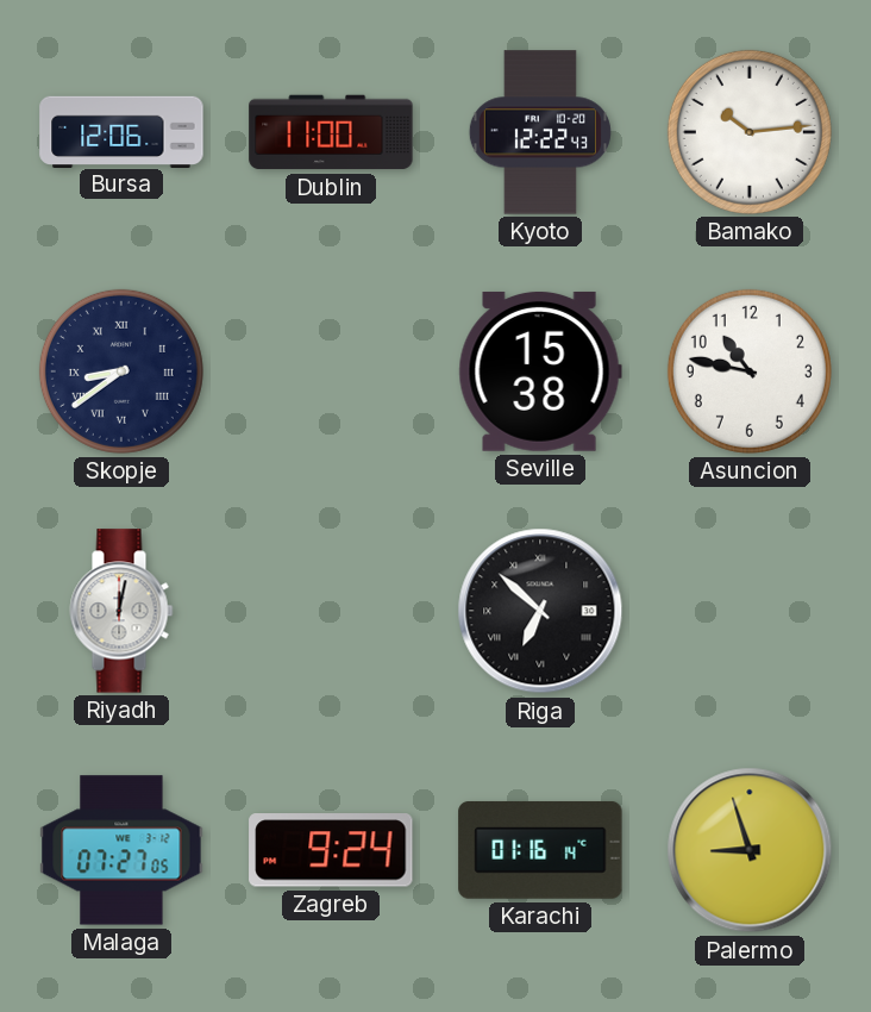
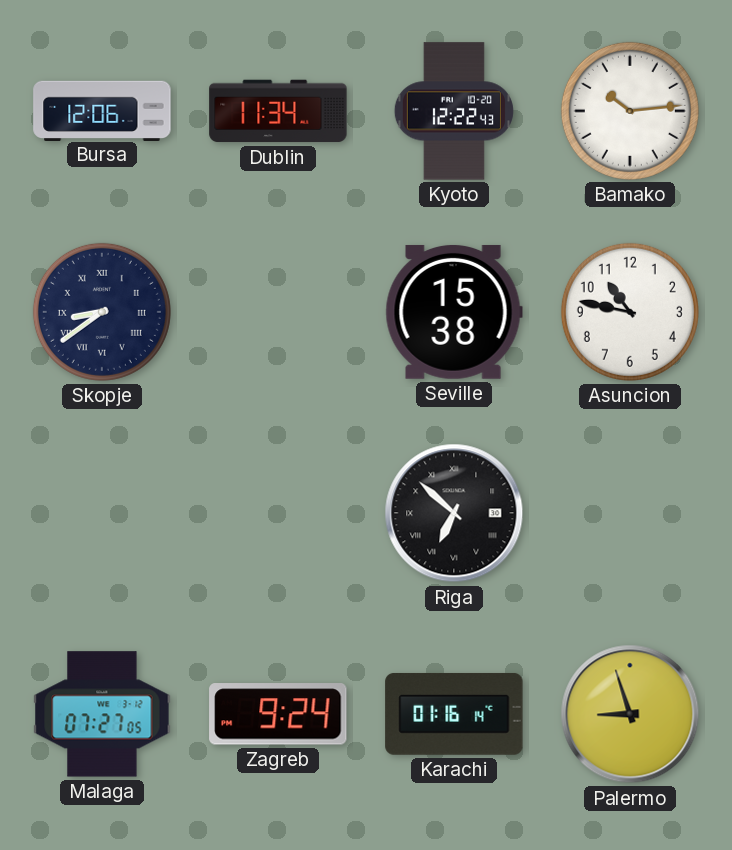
Dublin: 11:00 -> 11:34
Riyadh: 12:02 -> none
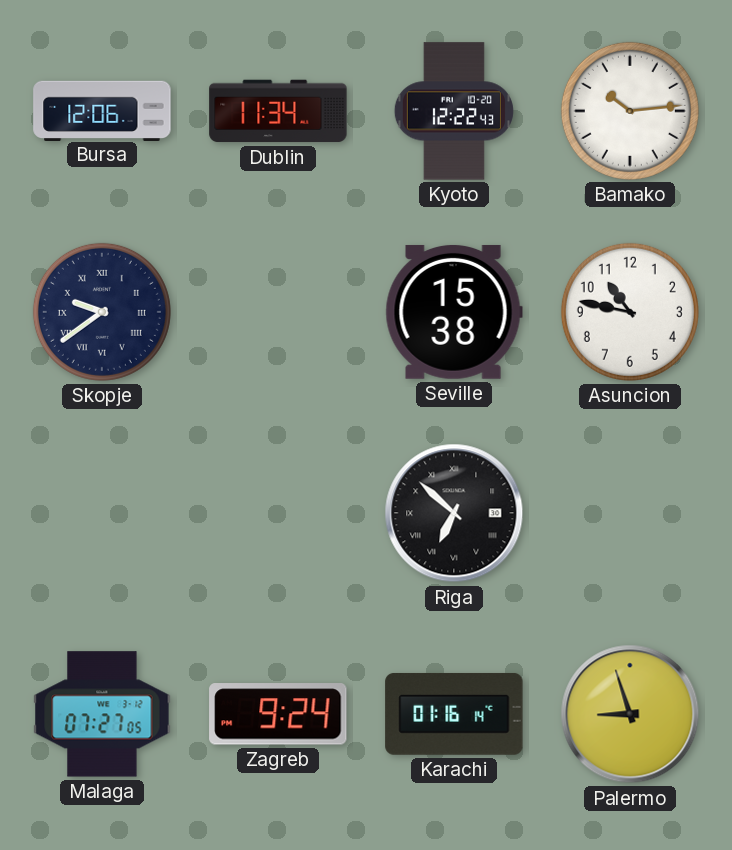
Skopje: 8:39 -> 9:39
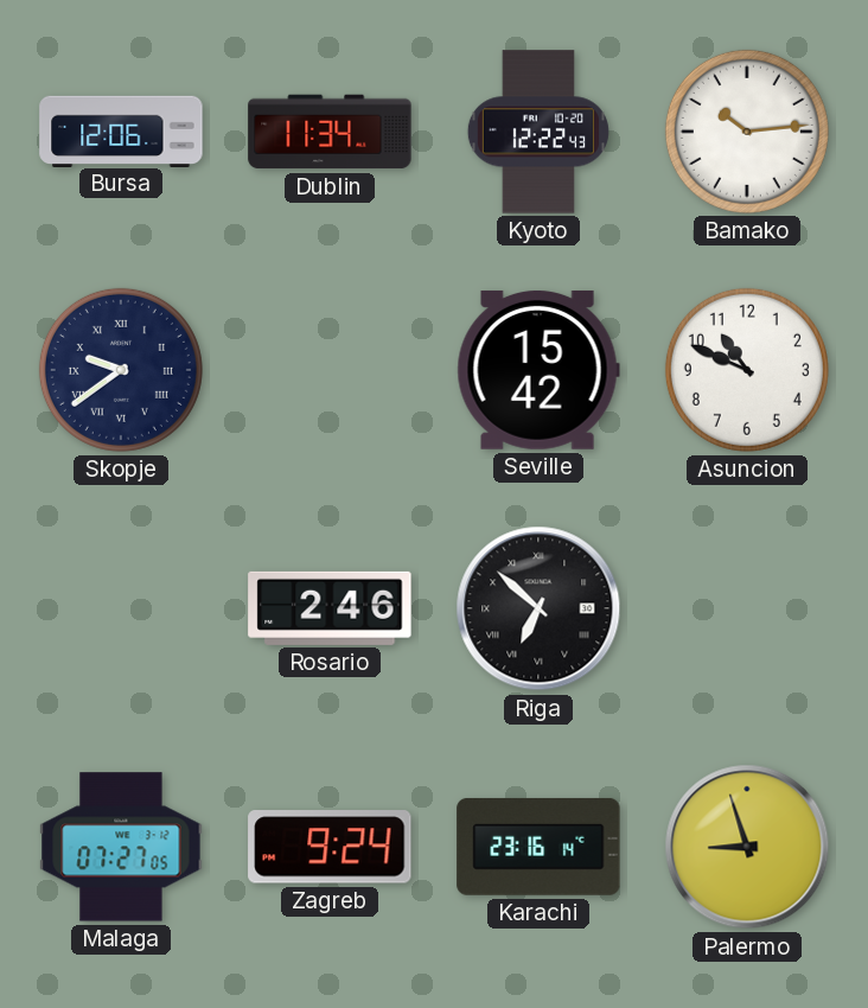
Seville: 15:38 -> 15:42
Asuncion: 10:47 -> 10:49
Rosario: none -> 2:46
Karachi: 01:16 -> 23:16
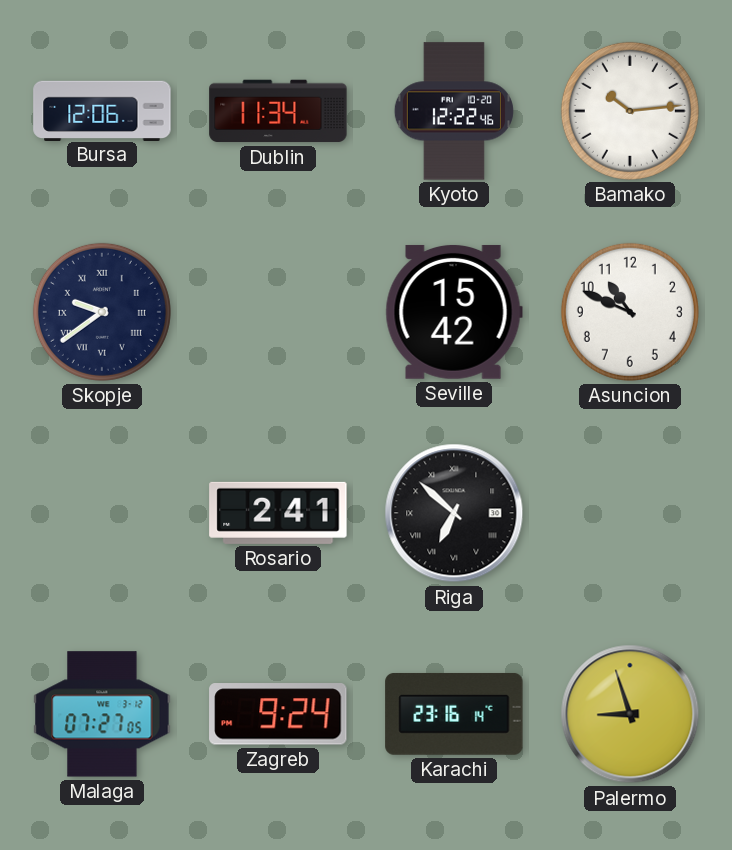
Kyoto: 12:22:43 -> 12:22:46
Rosario: 2:46 -> 2:41
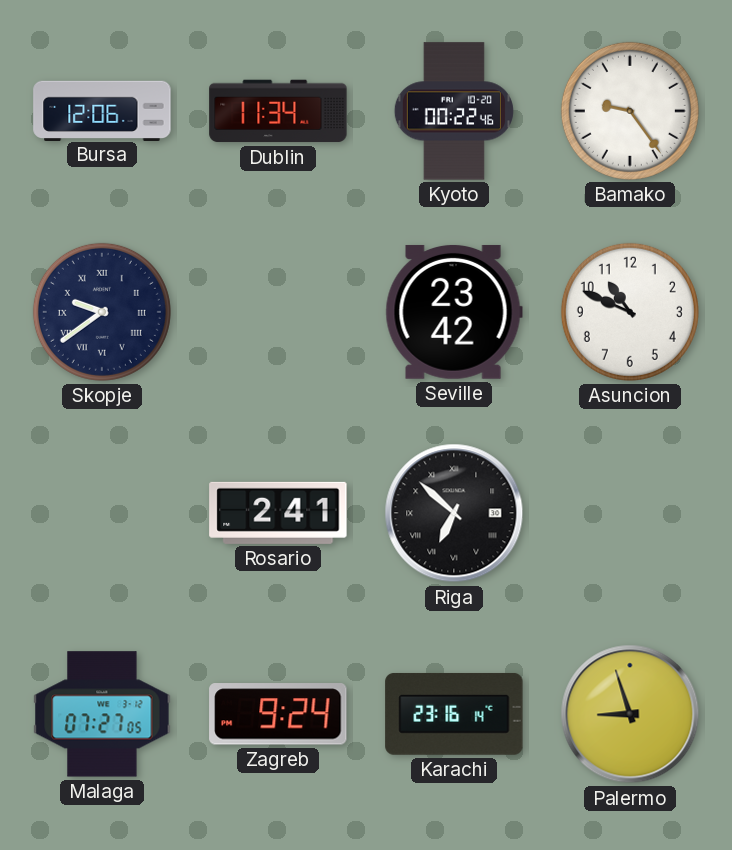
Kyoto: 12:22 -> 00:22
Bamako: 10:14 -> 9:24
Seville: 15:42 -> 23:42
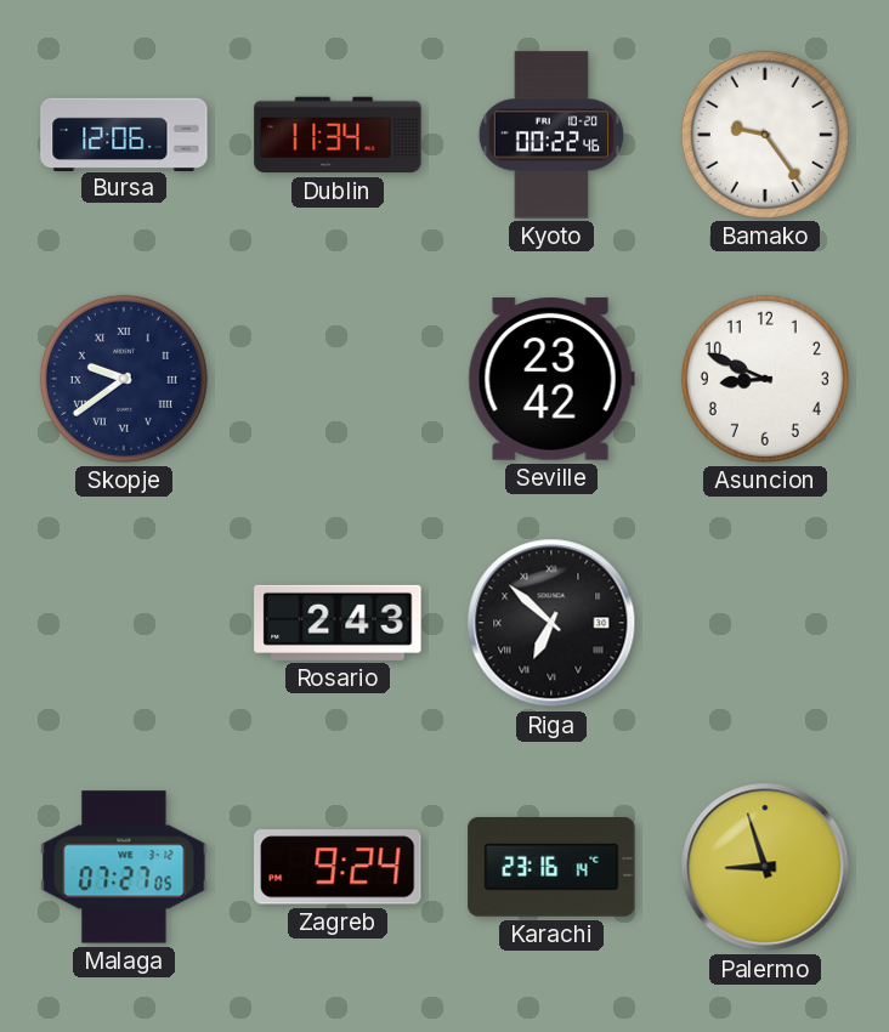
Asuncion: 10:49 -> 8:49
Rosario: 2:41 -> 2:43
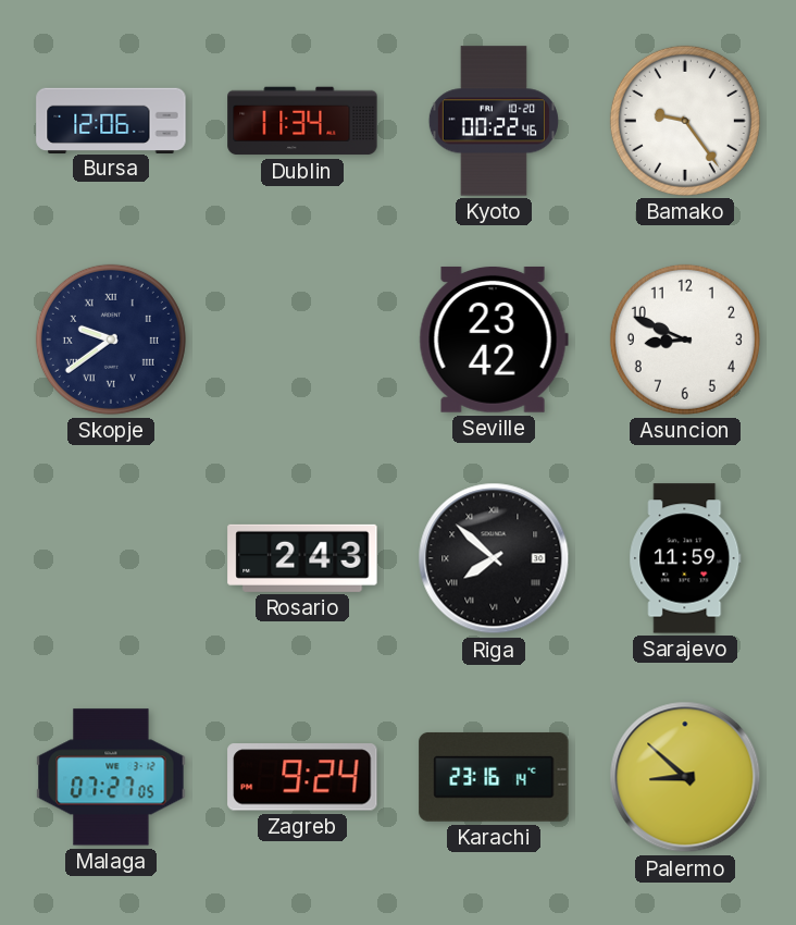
Riga: 6:52 -> 7:52
Sarajevo: none -> 11:59
Palermo: 8:57 -> 8:52
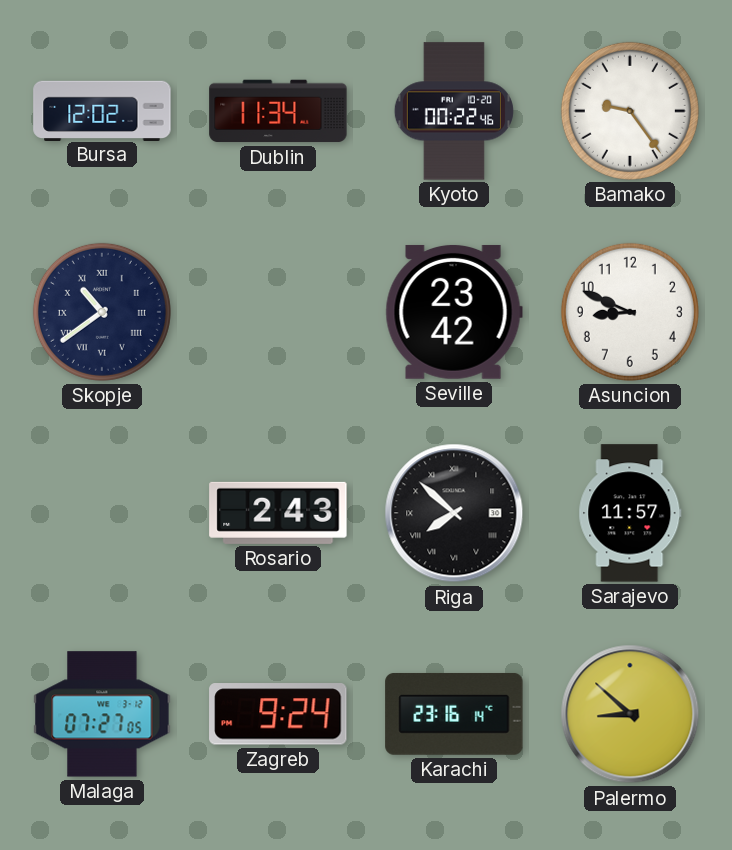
Bursa: 12:06 -> 12:02
Skopje: 9:39 -> 10:39
Sarajevo: 11:59 -> 11:57
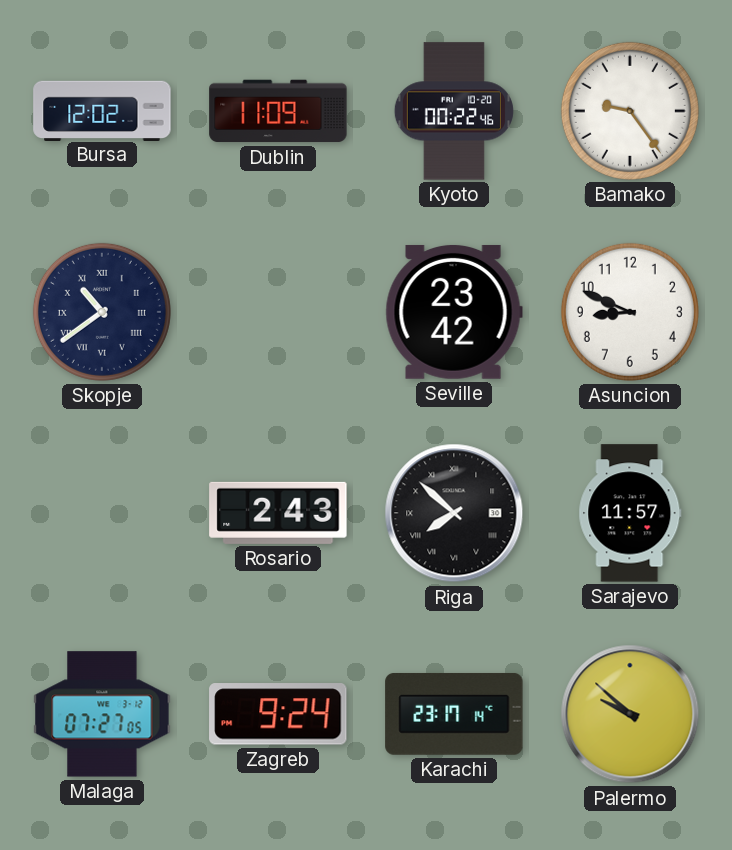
Dublin: 11:34 -> 11:09
Karachi: 23:16 -> 23:17
Palermo: 8:52 -> 9:52
